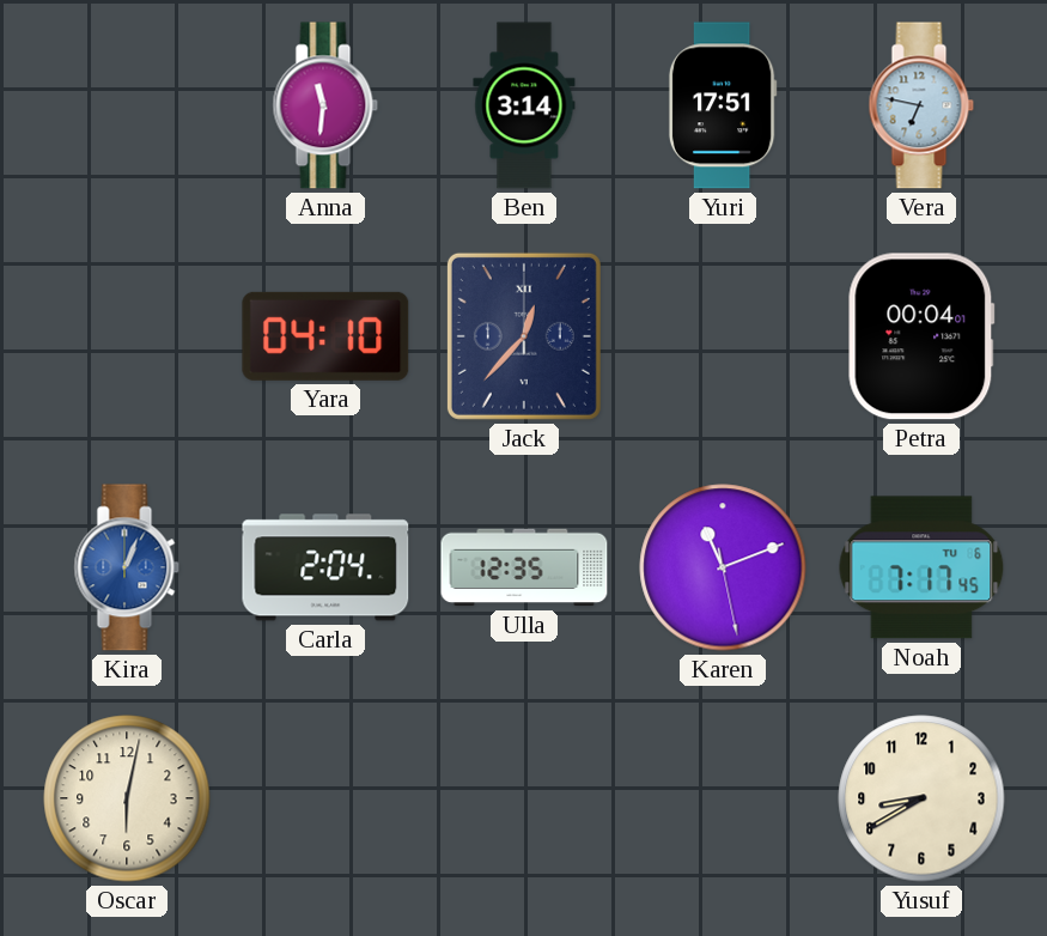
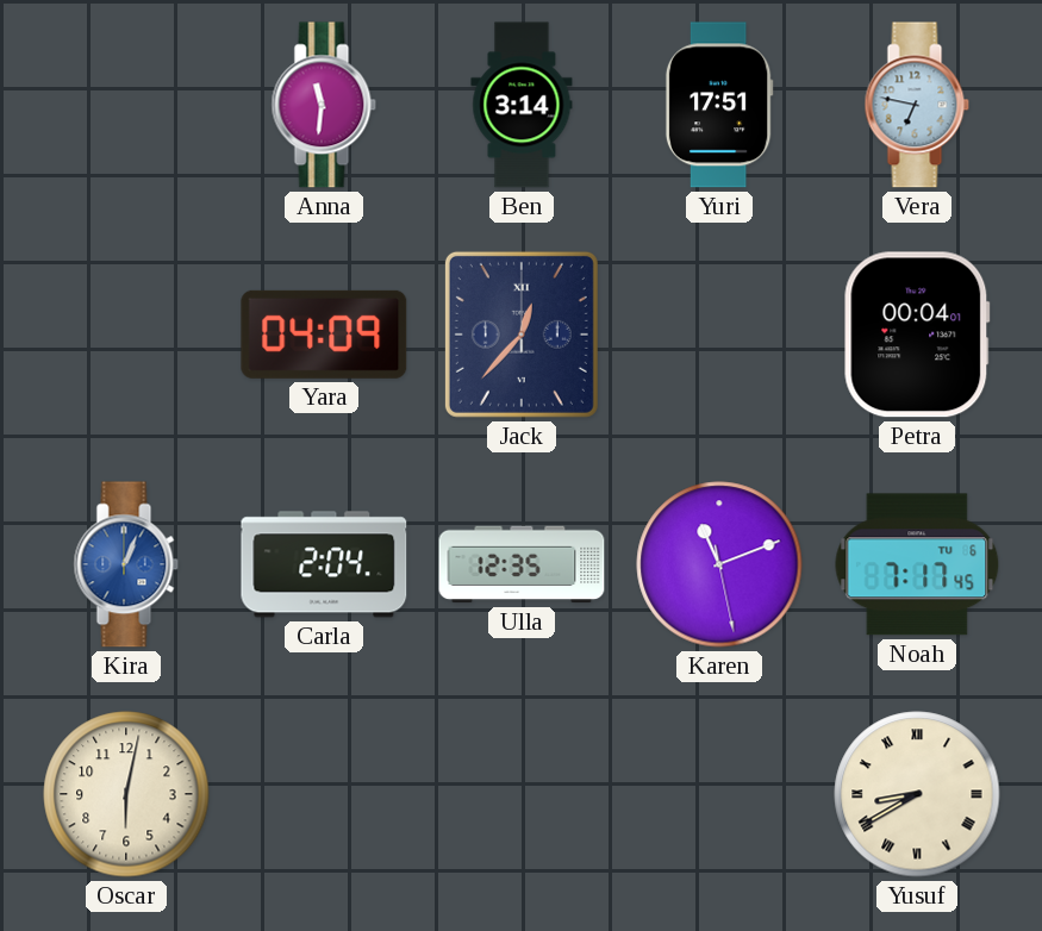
Yara: 04:10 -> 04:09
Yusuf numerals: Arabic -> Roman
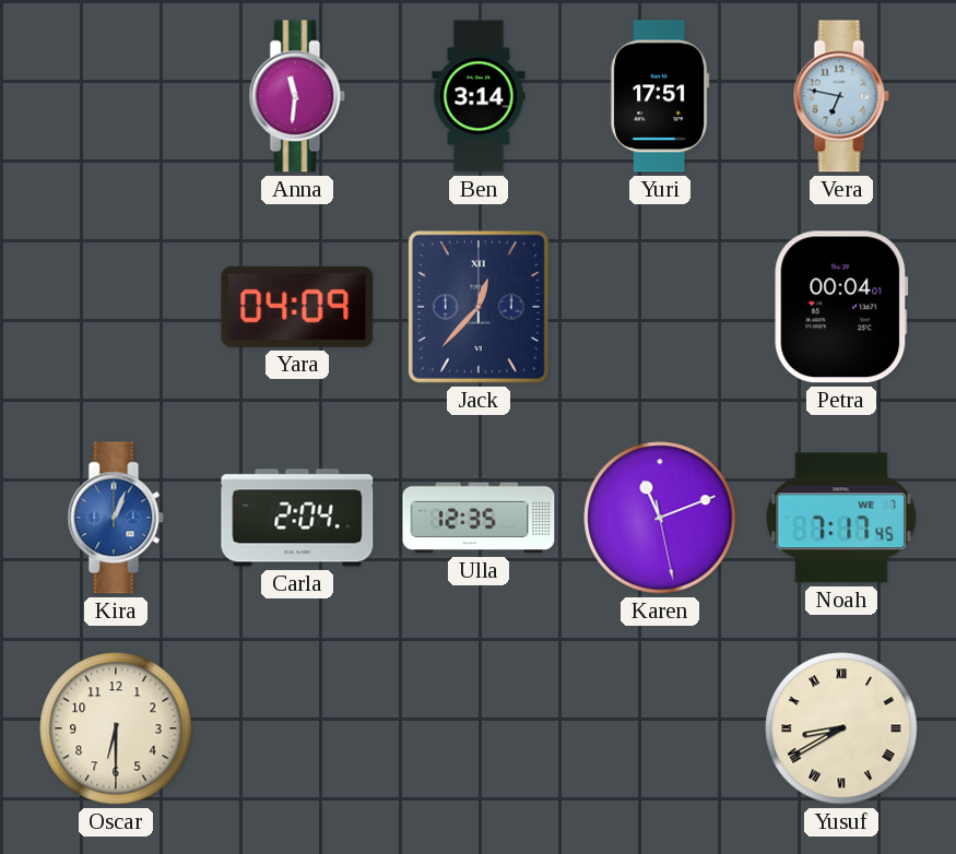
Noah date: TU 6 -> WE 7
Oscar: 6:02 -> 6:30
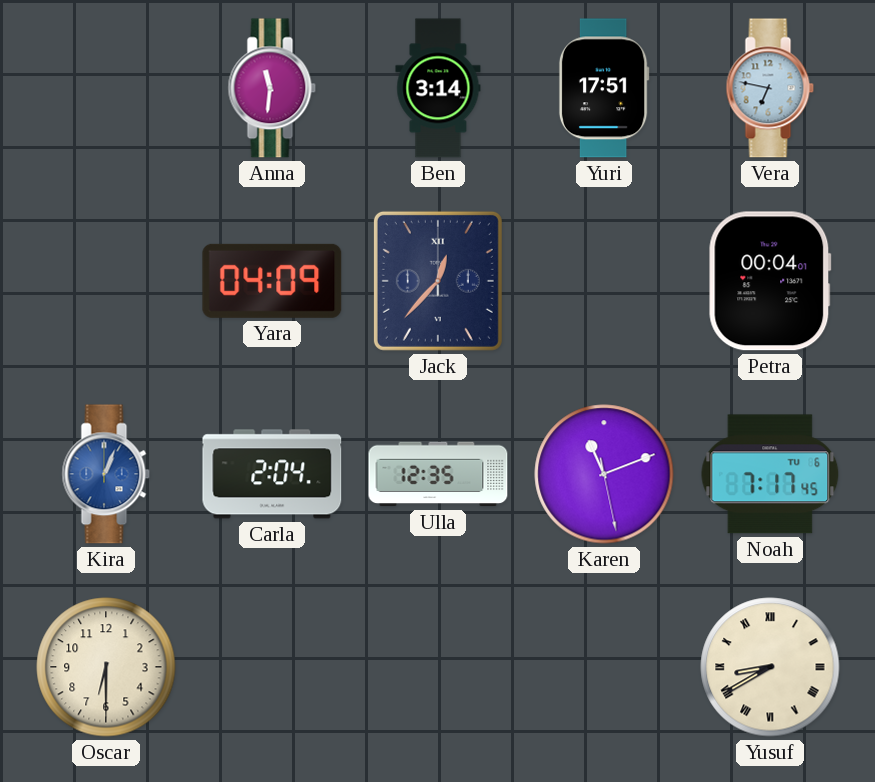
Noah date: WE 7 -> TU 6
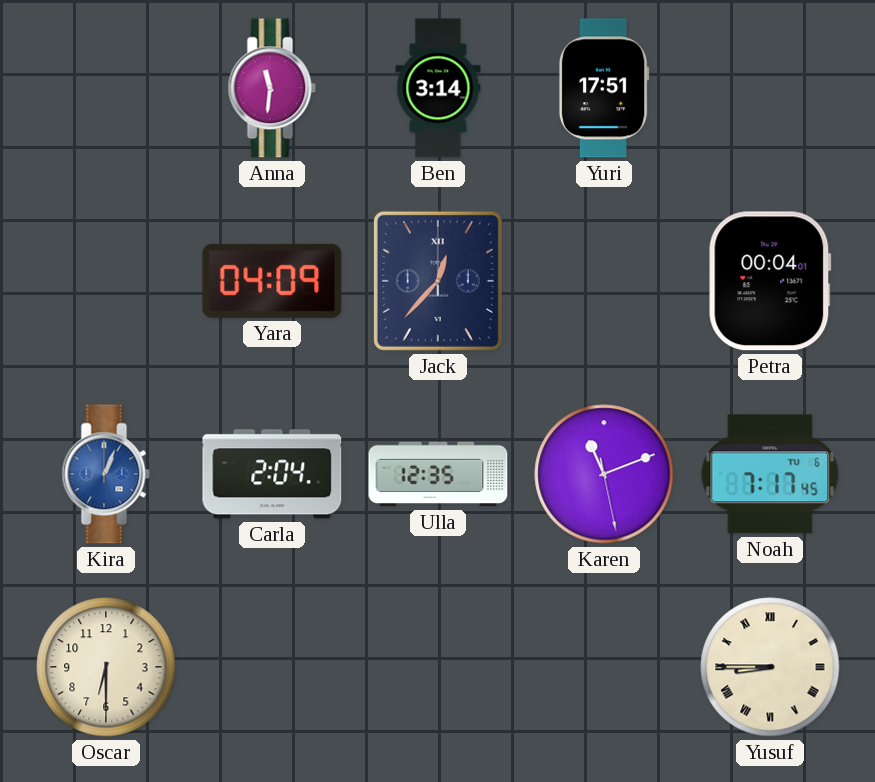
Vera: 6:47 -> none
Yusuf: 8:40 -> 8:45
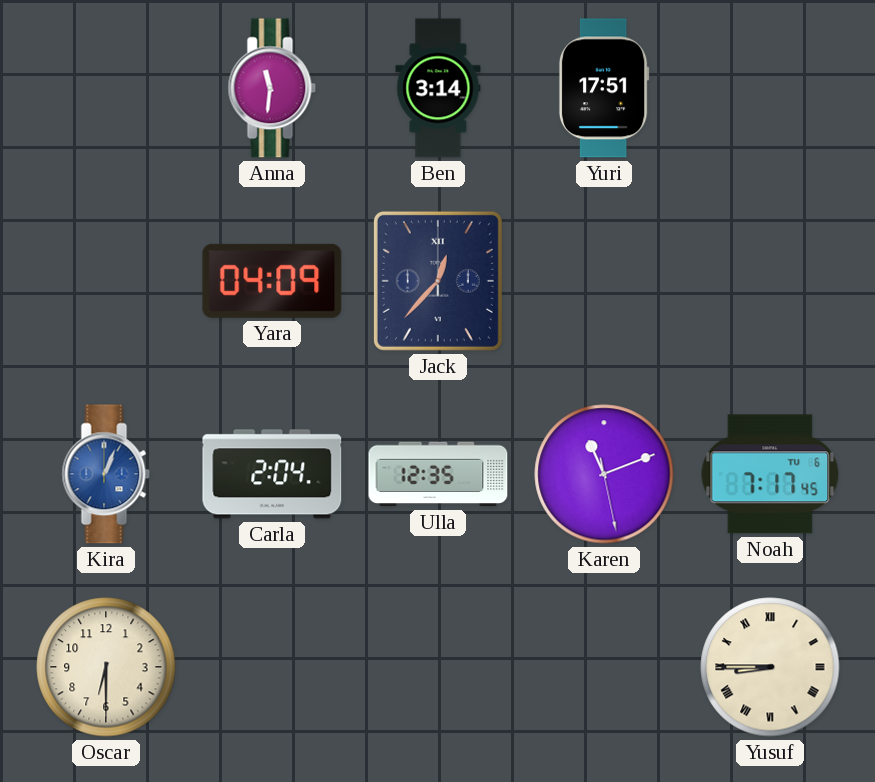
Petra: 00:04 -> none
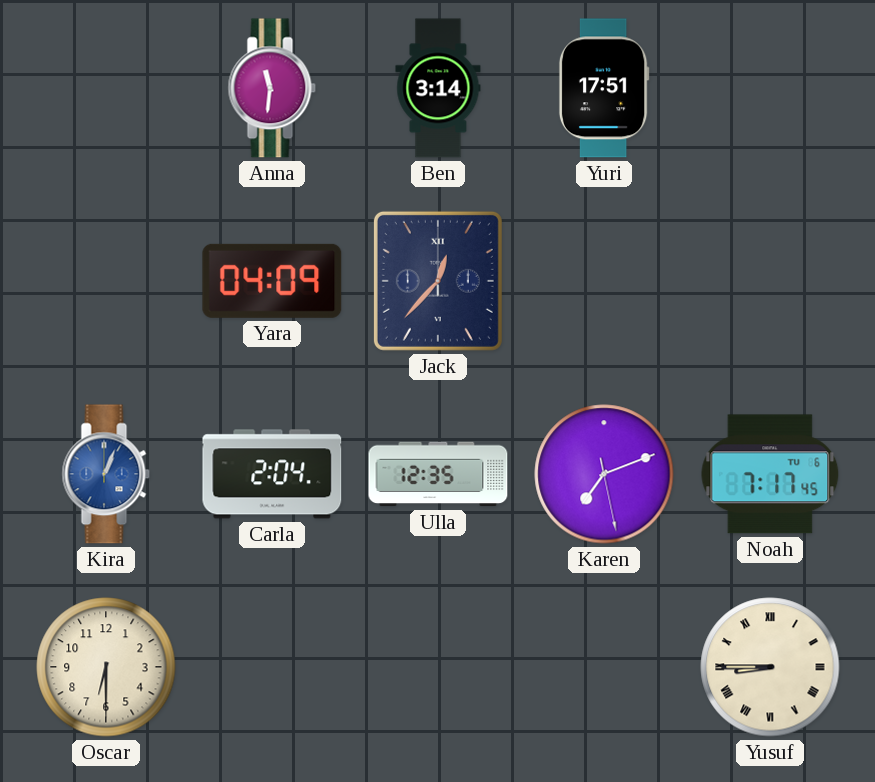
Karen: 11:11 -> 7:11
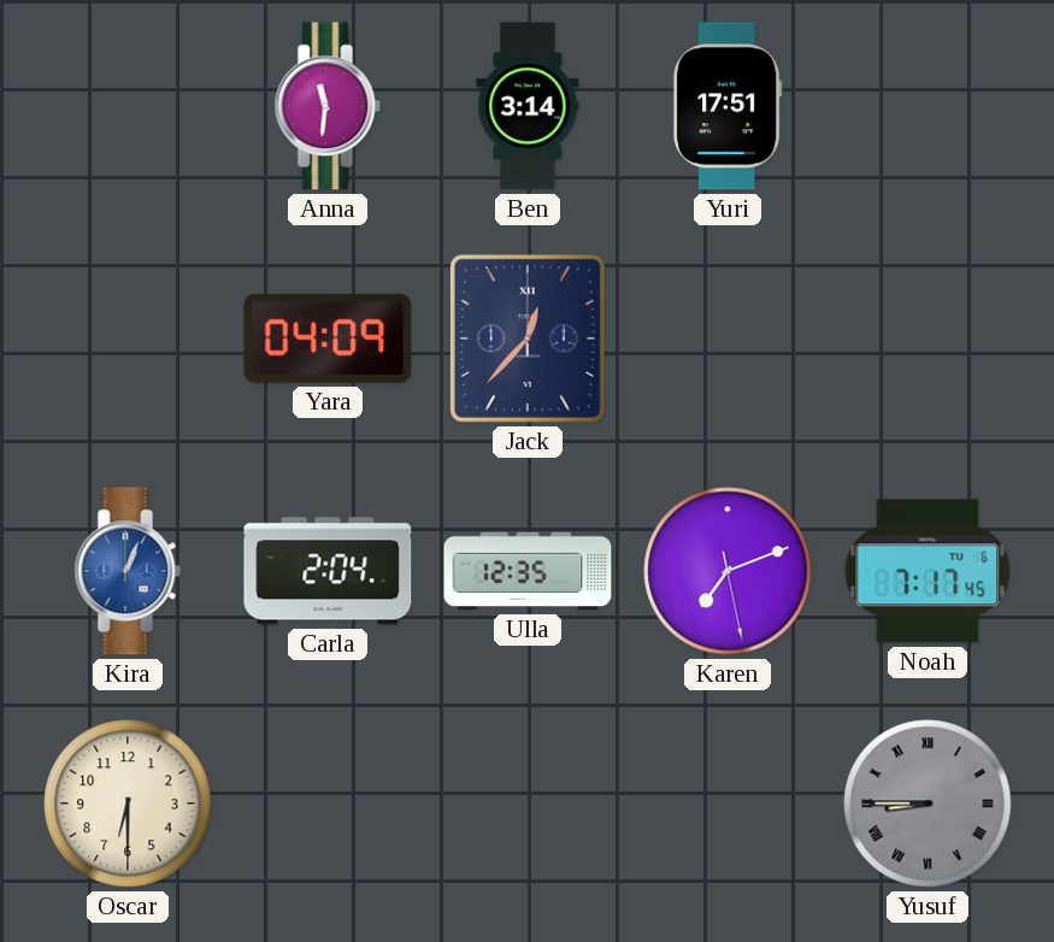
Yusuf dial: cream -> grey
